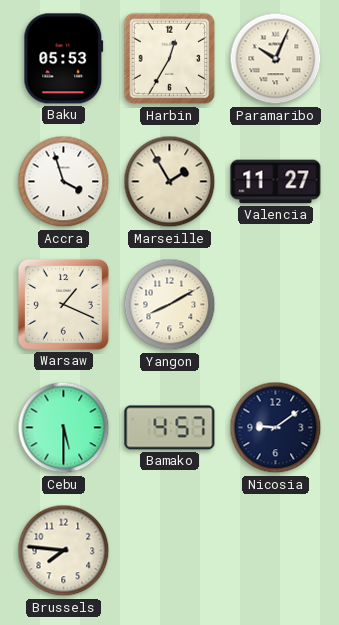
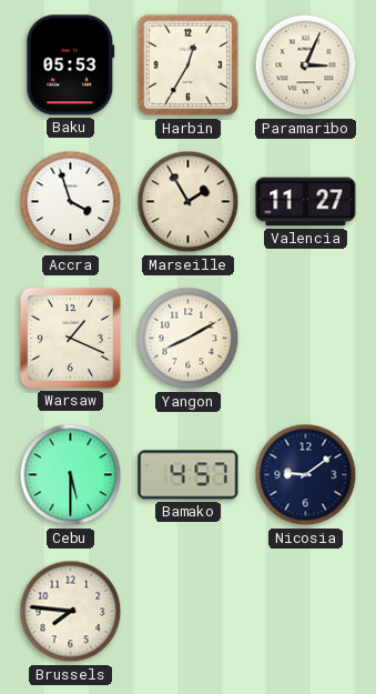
Paramaribo: 10:04 -> 3:04
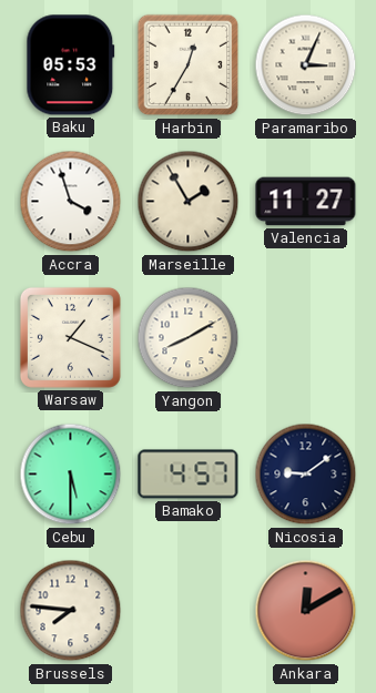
Ankara: none -> 12:10
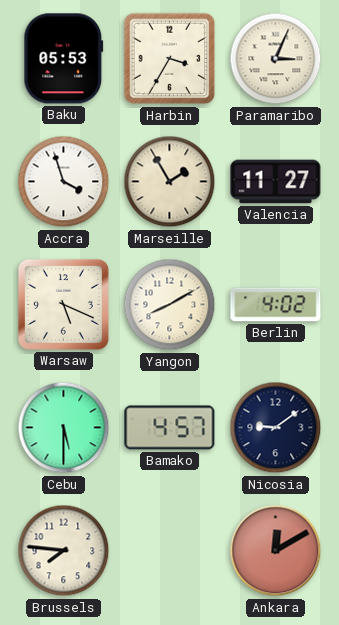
Harbin: 12:35 -> 3:35
Warsaw: 1:19 -> 5:19
Berlin: none -> 4:02
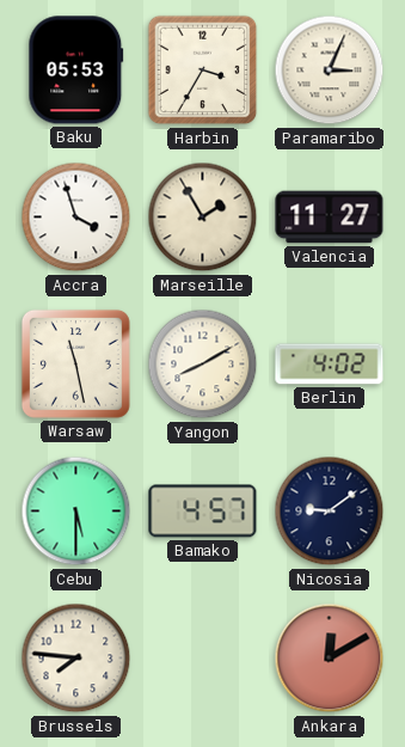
Warsaw: 5:19 -> 11:28
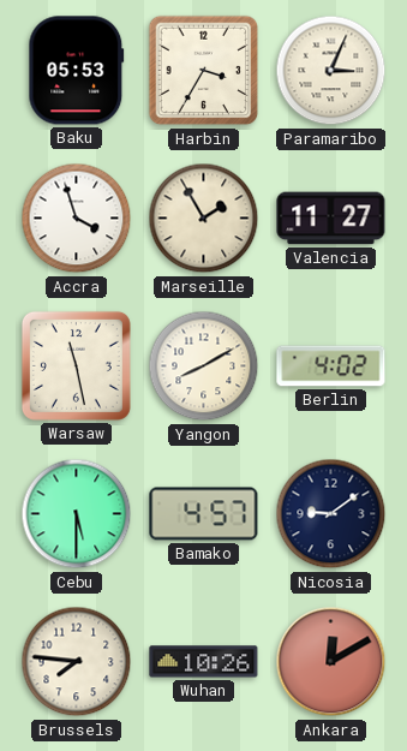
Wuhan: none -> 10:26
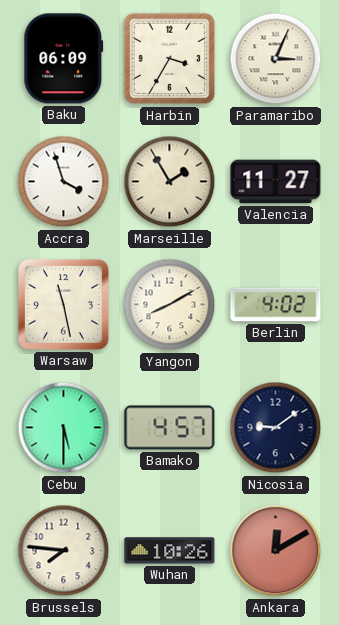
Baku: 05:53 -> 06:09
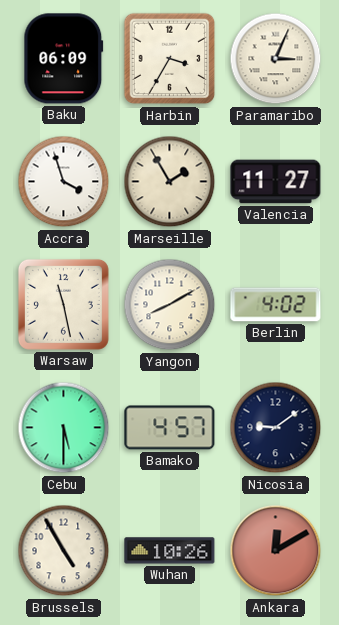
Brussels: 7:46 -> 4:55
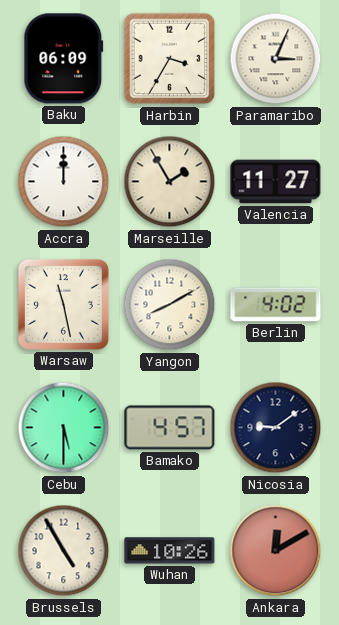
Accra: 3:57 -> 12:00
